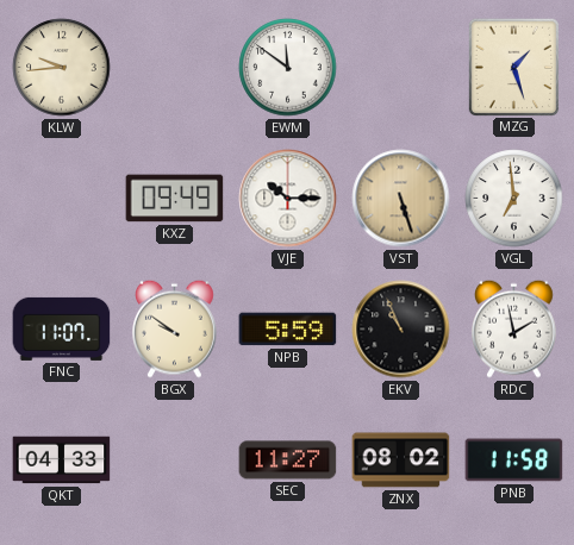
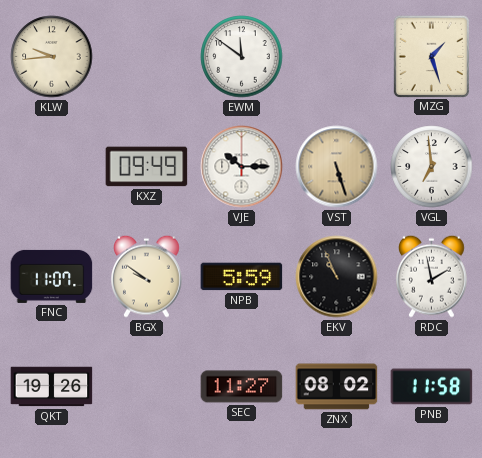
QKT: 04:33 -> 19:26
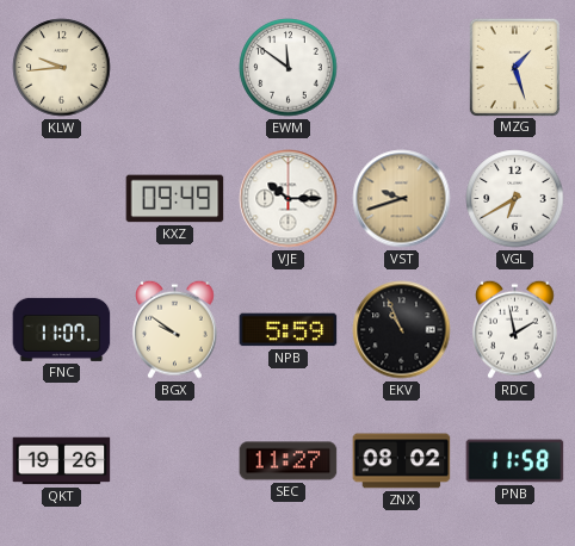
VST: 5:27 -> 9:42
VGL: 6:59 -> 6:40
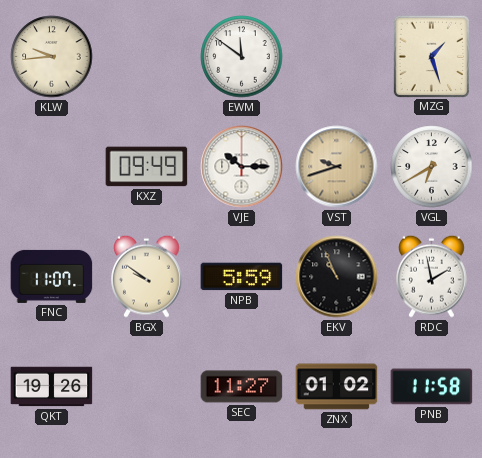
ZNX: 08:02 -> 01:02
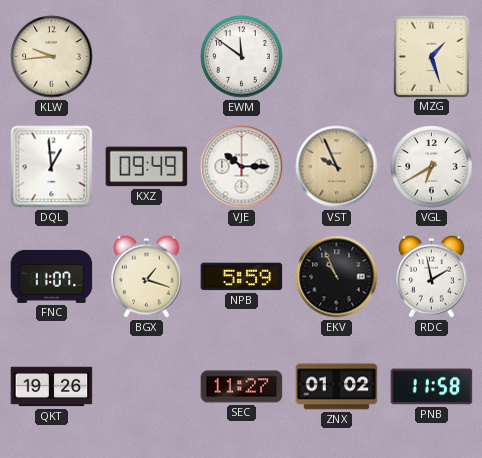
DQL: none -> 12:59
VST: 9:42 -> 9:56
BGX: 9:51 -> 1:18
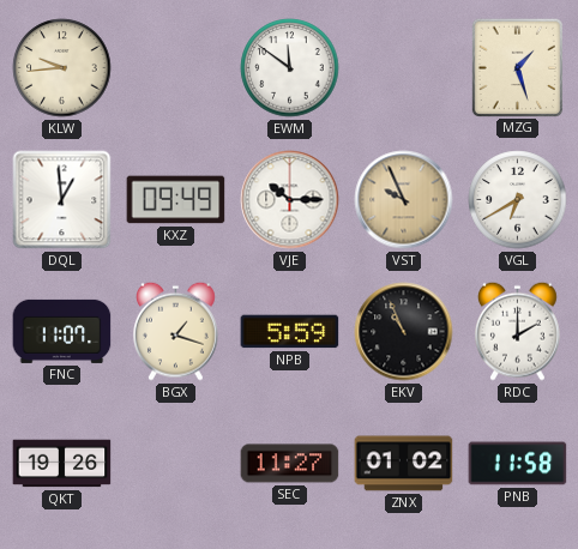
RDC: 1:58 -> 2:00
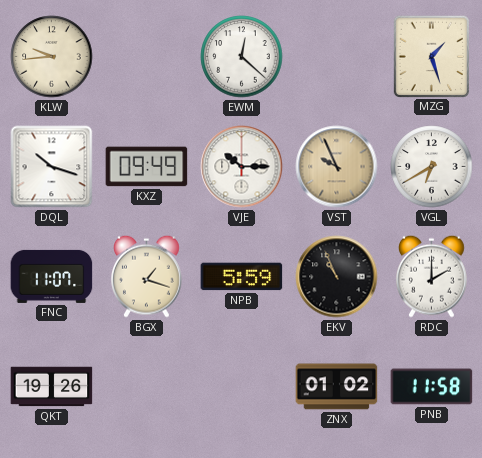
EWM: 11:51 -> 12:22
DQL: 12:59 -> 10:18
SEC: 11:27 -> none
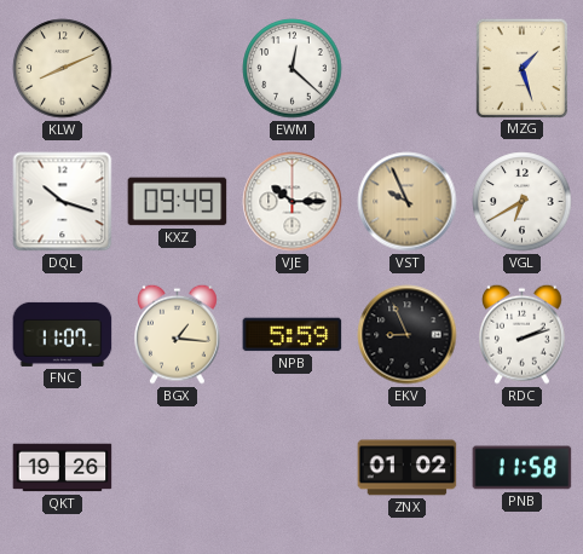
KLW: 9:44 -> 8:11
BGX: 1:18 -> 1:16
EKV: 10:56 -> 8:56
RDC: 2:00 -> 2:12
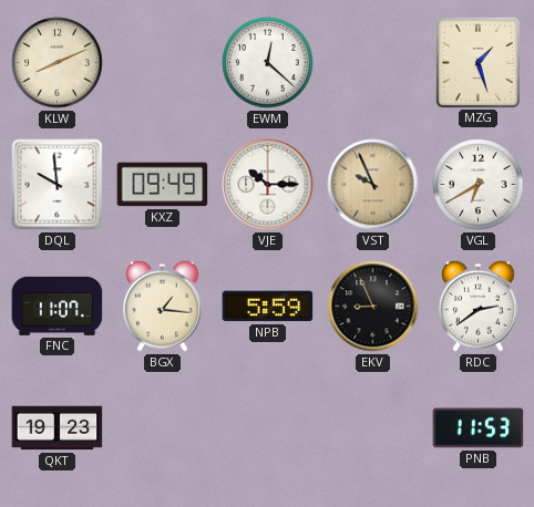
DQL: 10:18 -> 9:59
RDC: 2:12 -> 2:39
QKT: 19:26 -> 19:23
ZNX: 01:02 -> none
PNB: 11:58 -> 11:53
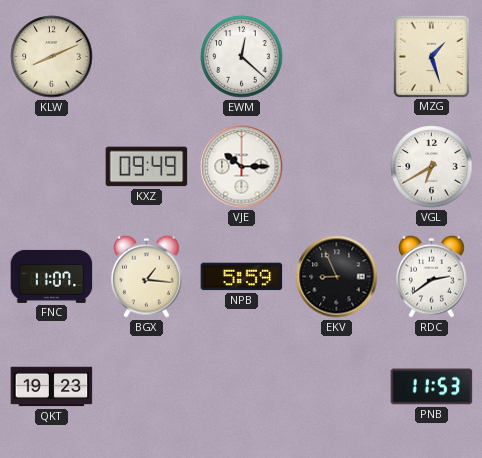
DQL: 9:59 -> none
VST: 9:56 -> none
